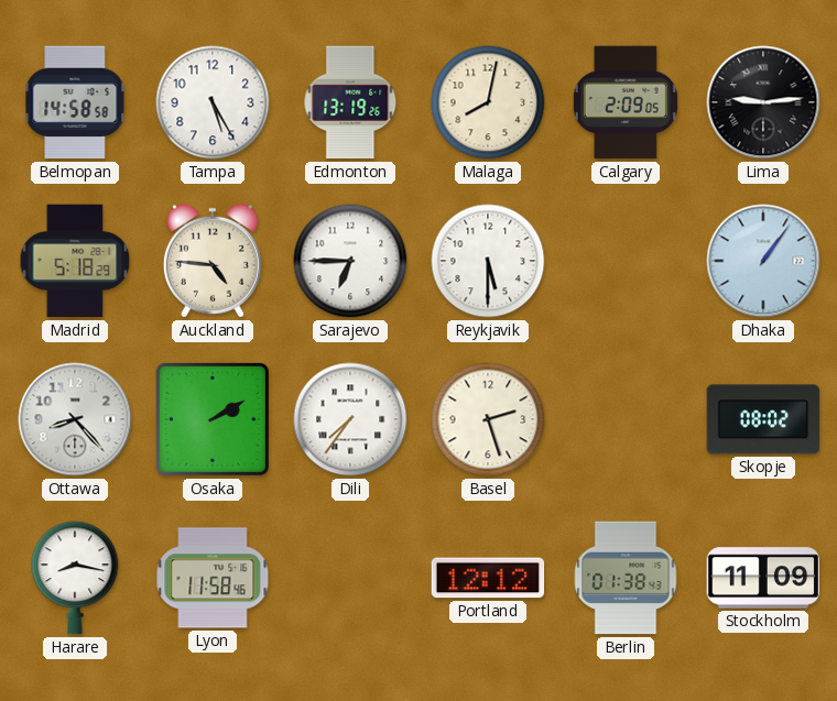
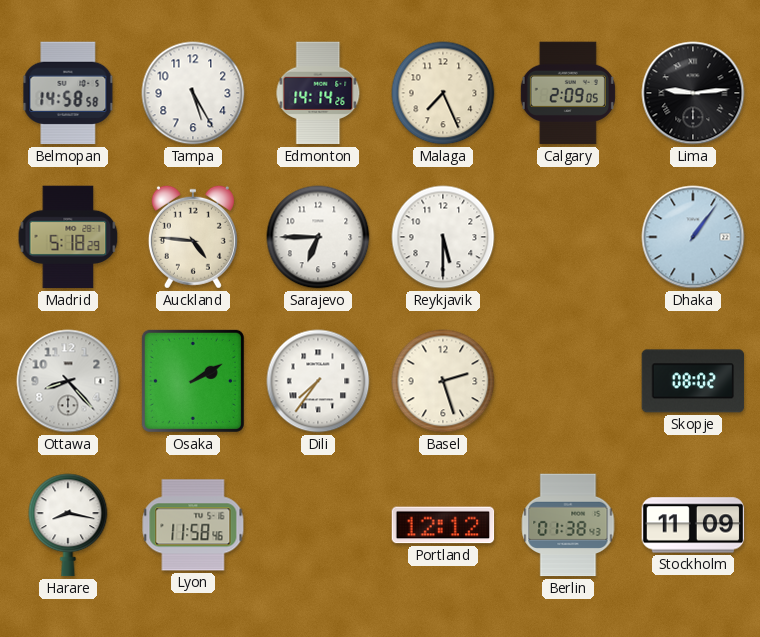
Edmonton: 13:19 -> 14:14
Malaga: 8:02 -> 7:26
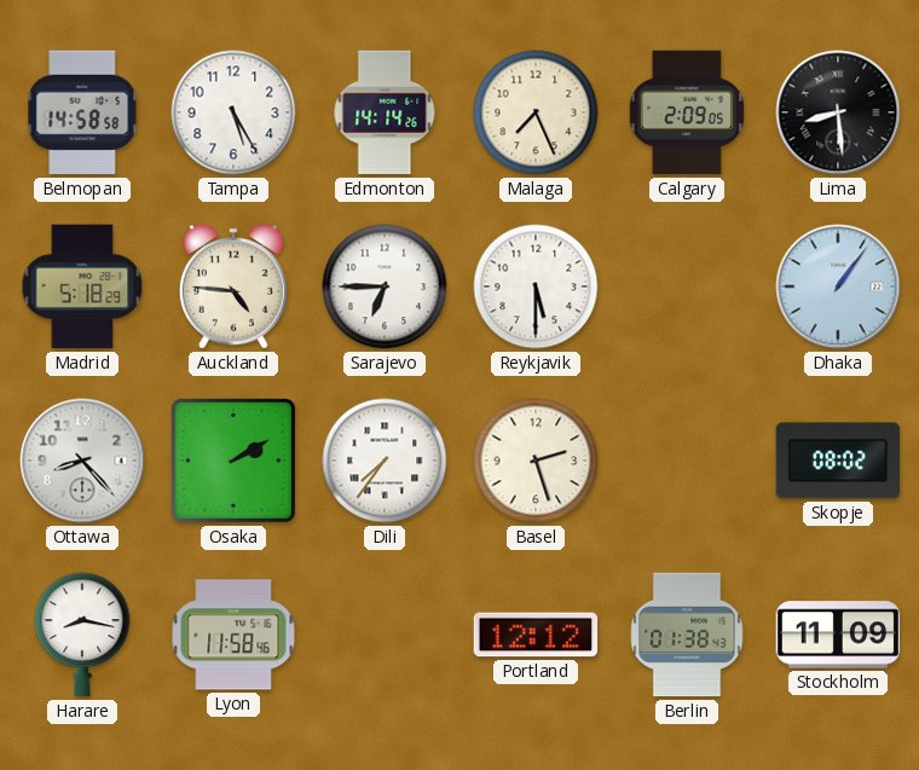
Lima: 9:14 -> 8:29
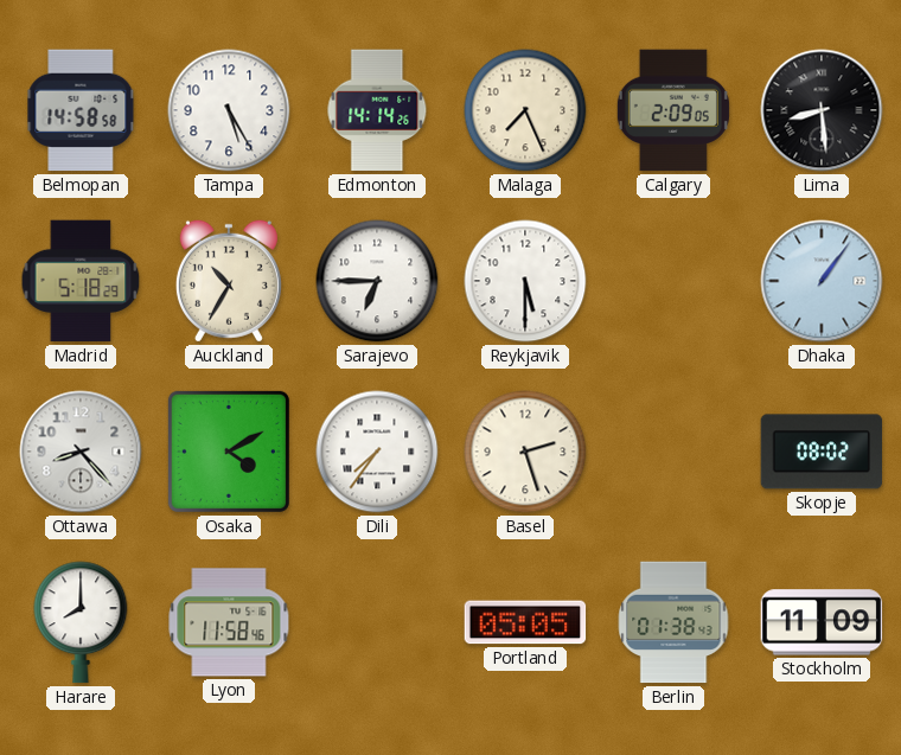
Auckland: 4:46 -> 10:35
Osaka: 2:10 -> 4:10
Harare: 8:17 -> 8:00
Portland: 12:12 -> 05:05
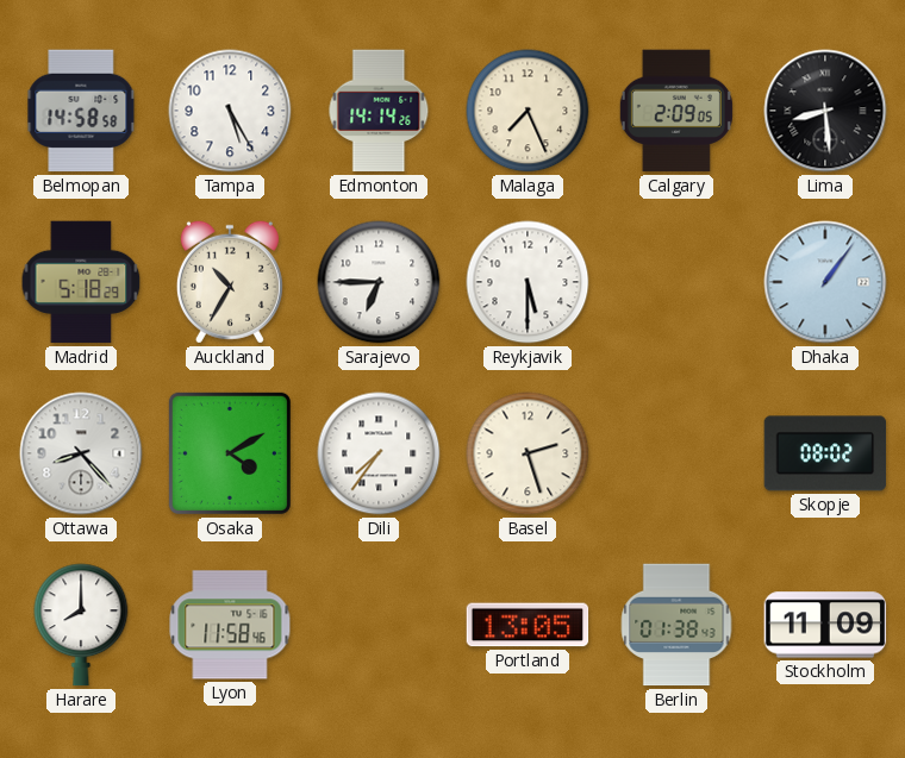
Portland: 05:05 -> 13:05
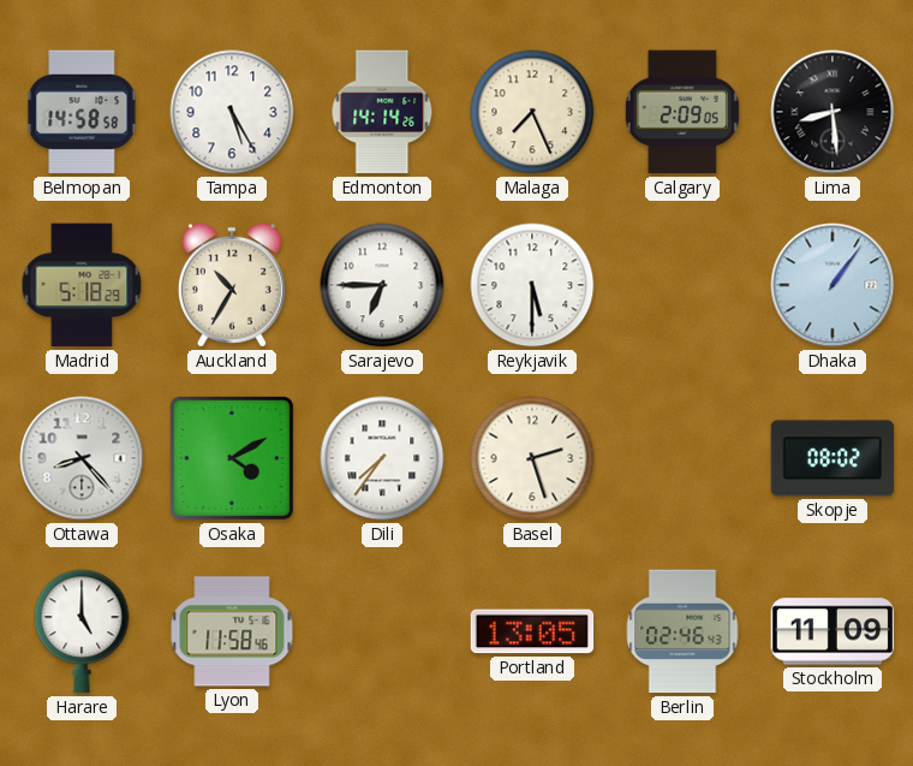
Harare: 8:00 -> 5:00
Berlin: 01:38 -> 02:46
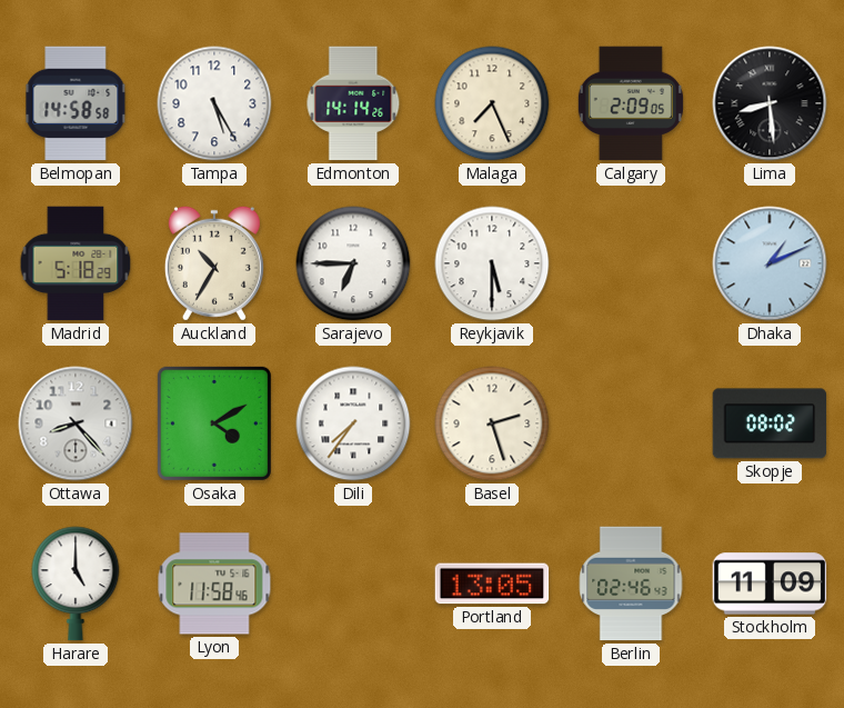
Dhaka: 1:06 -> 1:11
